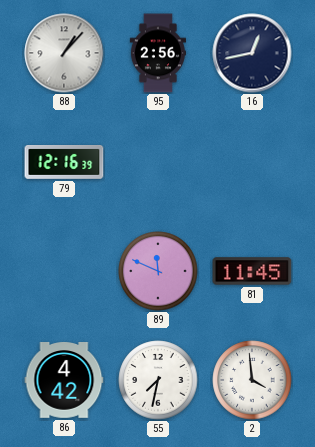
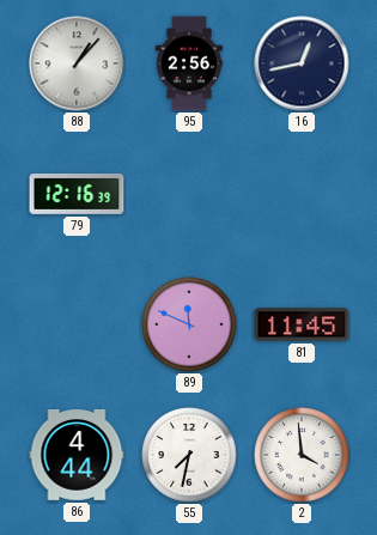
86: 4:42 -> 4:44
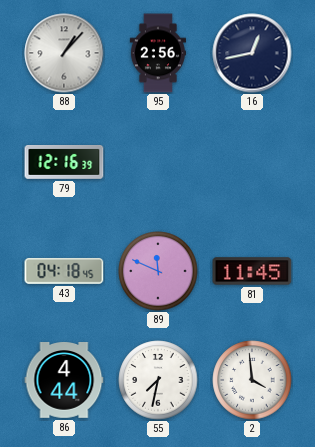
43: none -> 04:18
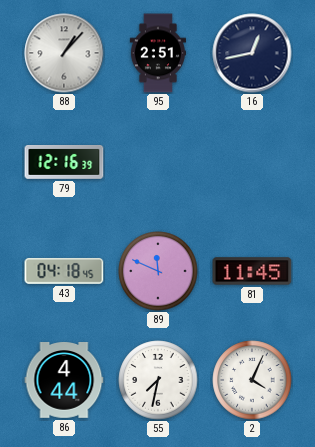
95: 2:56 -> 2:51
2: 3:59 -> 4:04
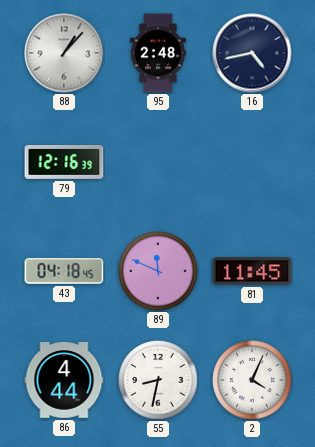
95: 2:51 -> 2:48
16: 12:43 -> 4:43
55: 7:32 -> 8:32
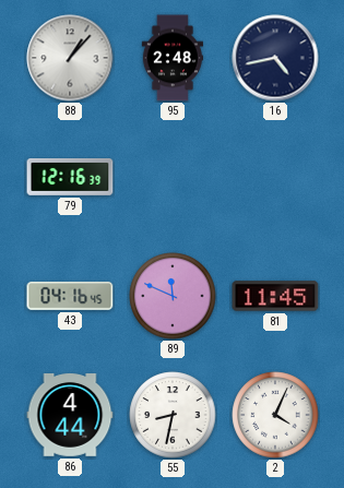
43: 04:18 -> 04:16
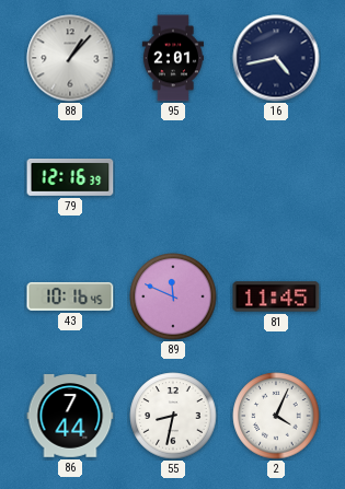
95: 2:48 -> 2:01
43: 04:16 -> 10:16
86: 4:44 -> 7:44
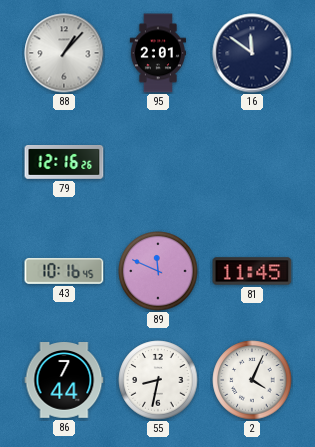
16: 4:43 -> 11:51
79: 12:16:39 -> 12:16:26
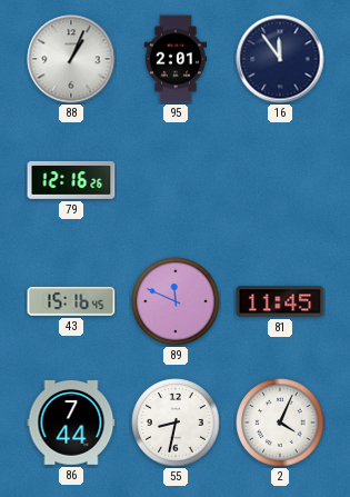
88: 1:07 -> 1:04
16: 11:51 -> 11:54
43: 10:16 -> 15:16
